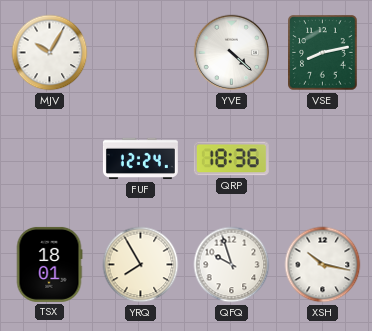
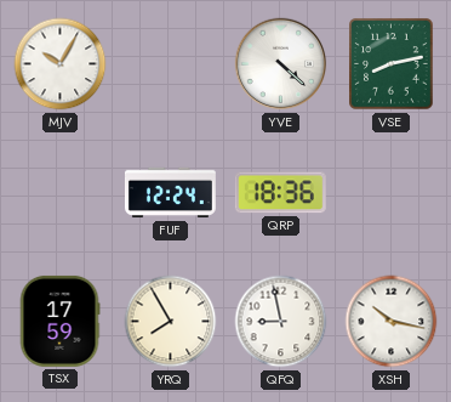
TSX: 18:01 -> 17:59
QFQ: 9:57 -> 8:58
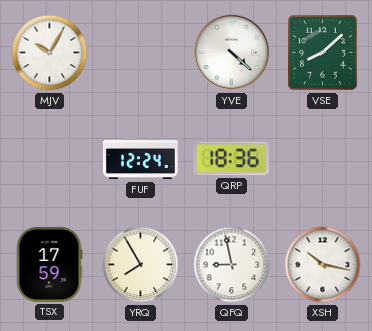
VSE: 8:13 -> 8:08
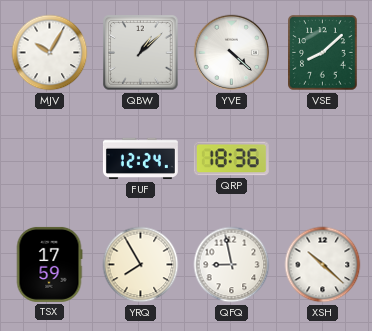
QBW: none -> 1:08
XSH: 10:17 -> 10:22
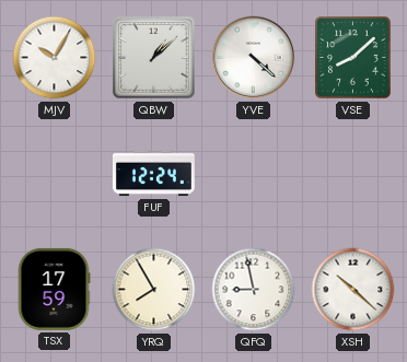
QRP: 18:36 -> none
